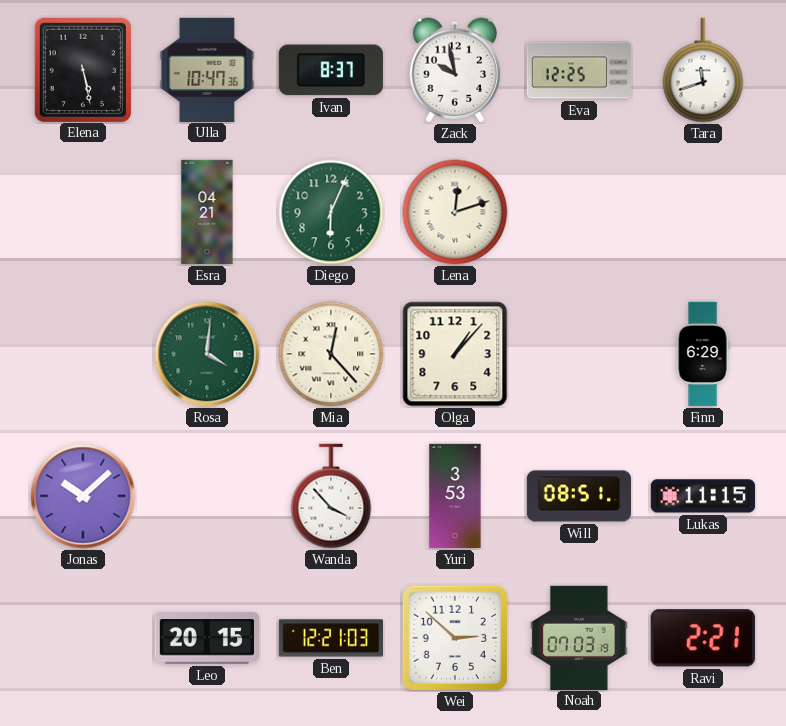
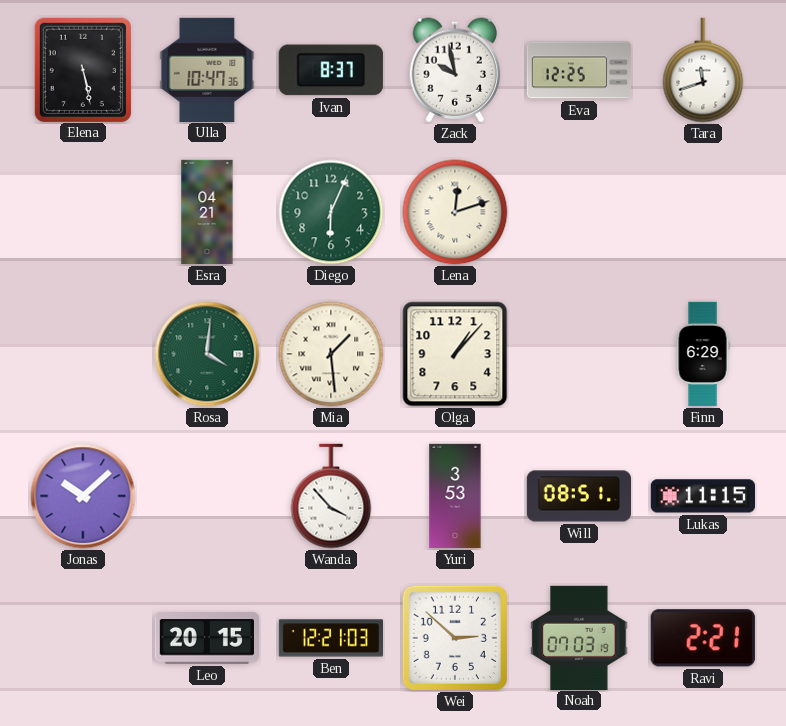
Mia: 12:23 -> 1:29
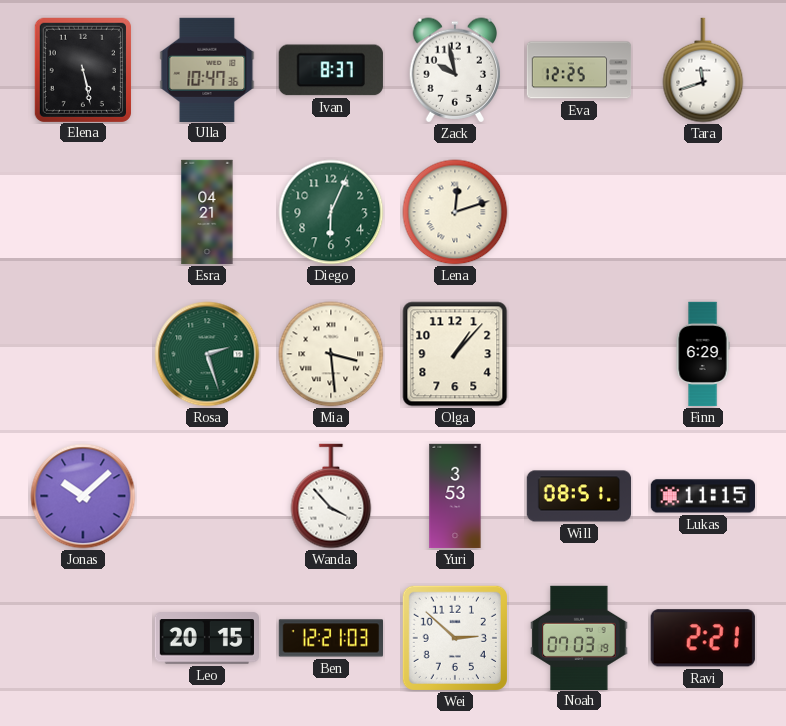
Rosa: 4:01 -> 2:27
Mia: 1:29 -> 3:29
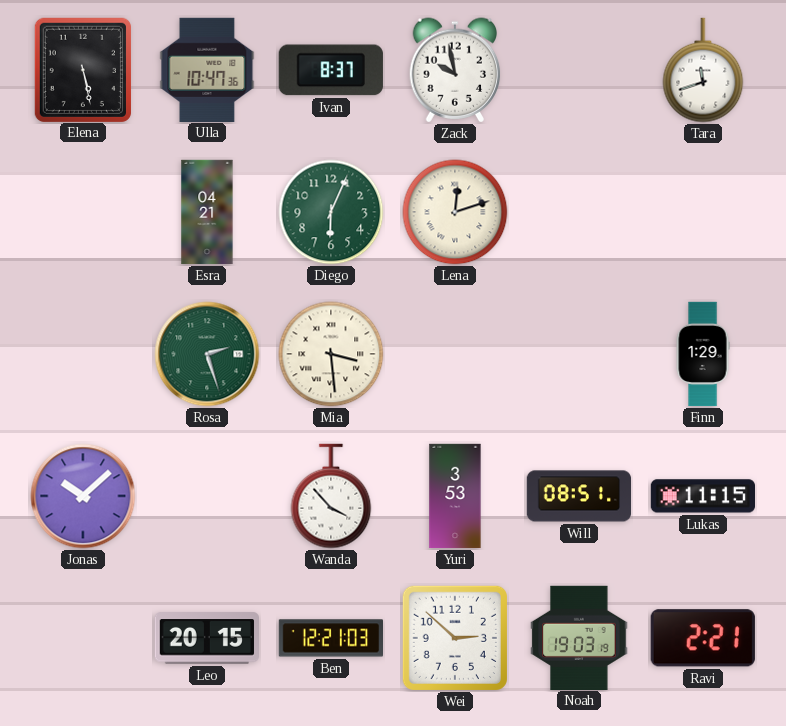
Eva: 12:25 -> none
Olga: 1:07 -> none
Finn: 6:29 -> 1:29
Noah: 07:03 -> 19:03
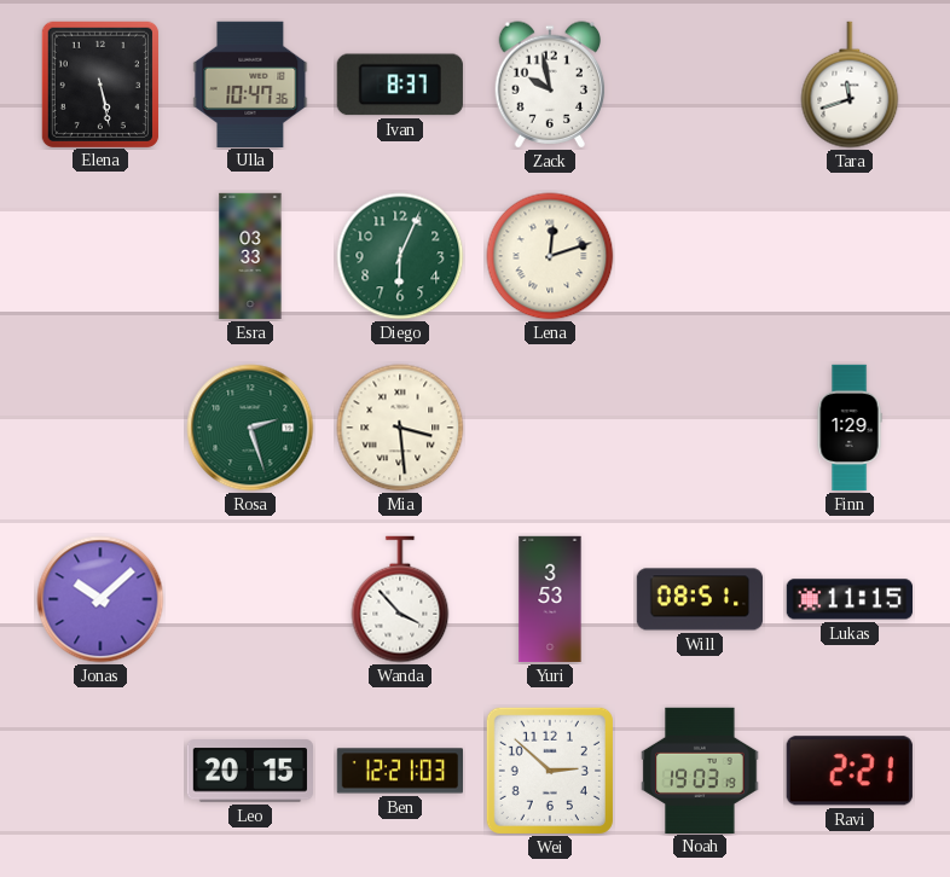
Esra: 04:21 -> 03:33
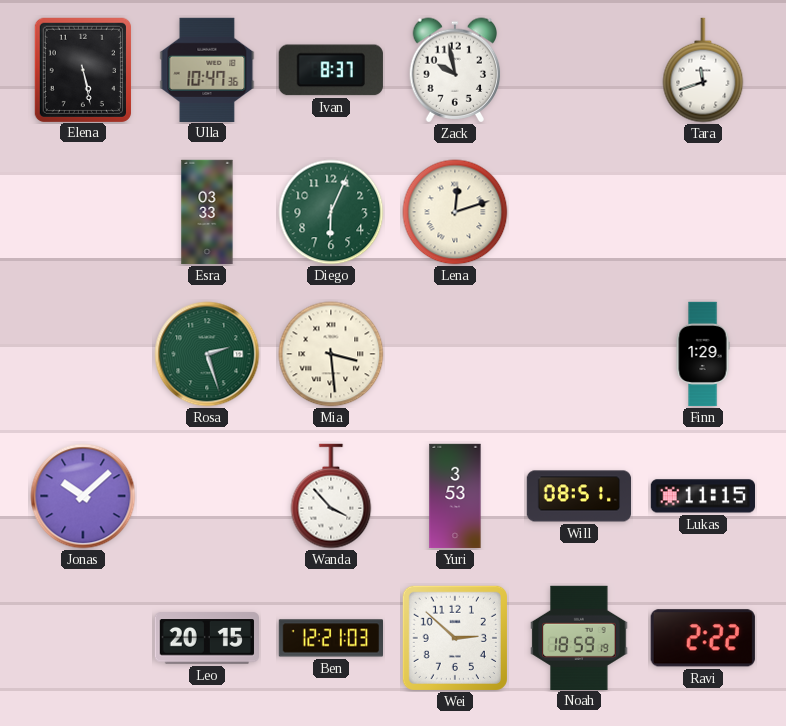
Noah: 19:03 -> 18:59
Ravi: 2:21 -> 2:22
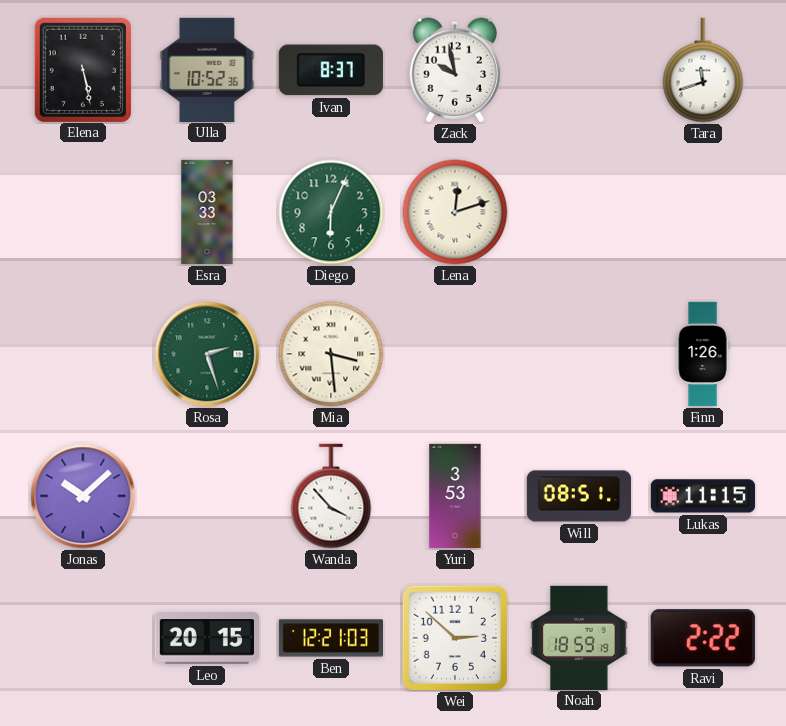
Ulla: 10:47 -> 10:52
Finn: 1:29 -> 1:26
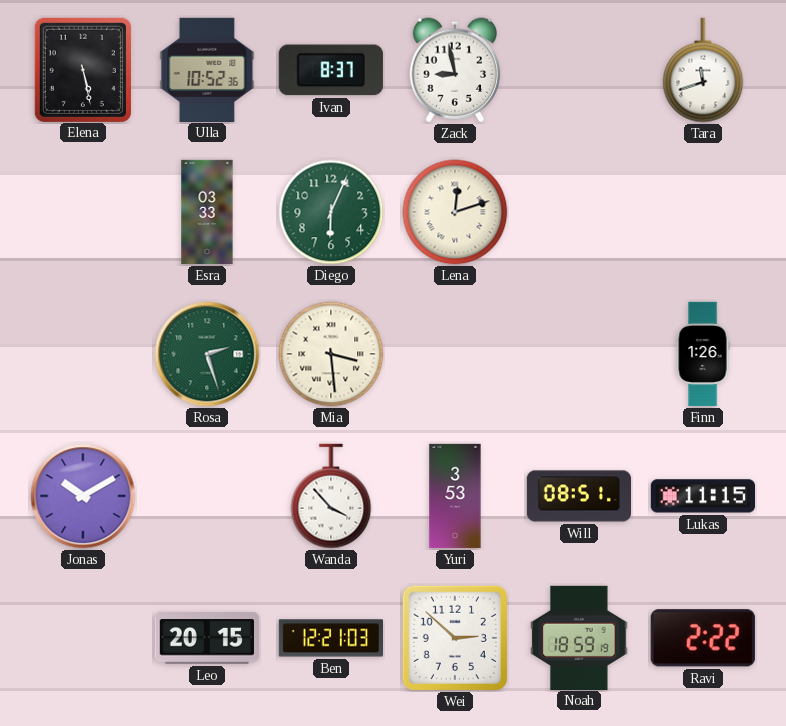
Zack: 9:58 -> 8:58
Jonas: 10:08 -> 10:10
